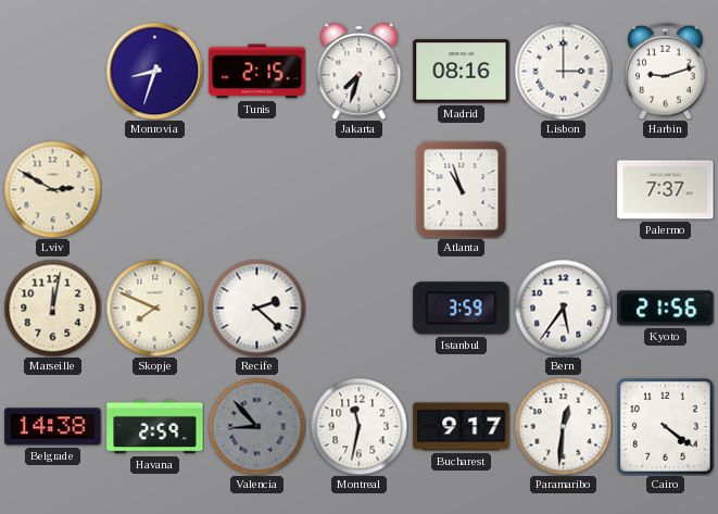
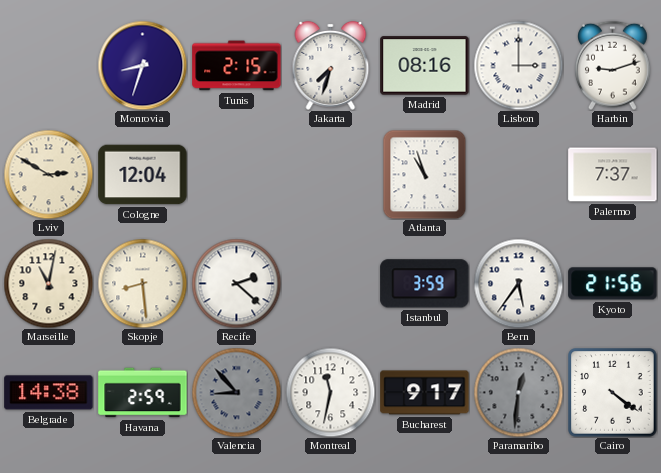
Cologne: none -> 12:04
Marseille: 12:02 -> 11:02
Skopje: 7:49 -> 8:29
Paramaribo dial: white -> grey
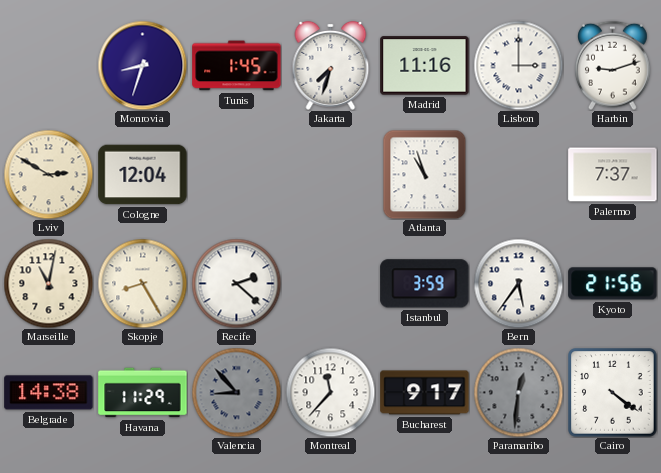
Tunis: 2:15 -> 1:45
Madrid: 08:16 -> 11:16
Skopje: 8:29 -> 8:25
Havana: 2:59 -> 11:29
Montreal: 11:32 -> 11:37
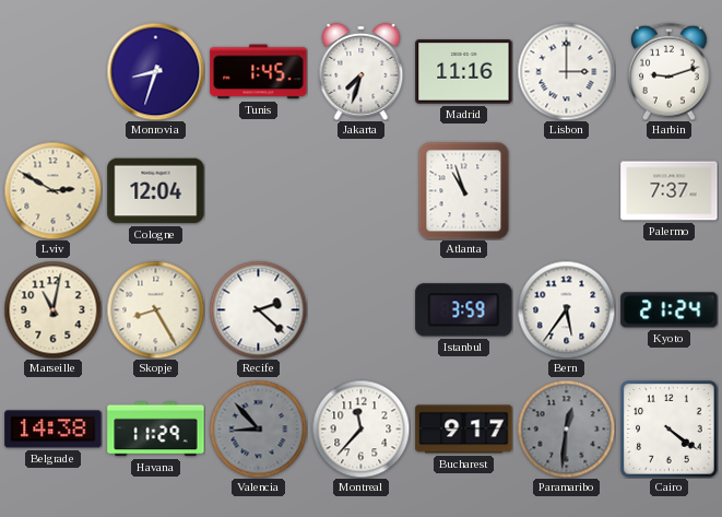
Kyoto: 21:56 -> 21:24
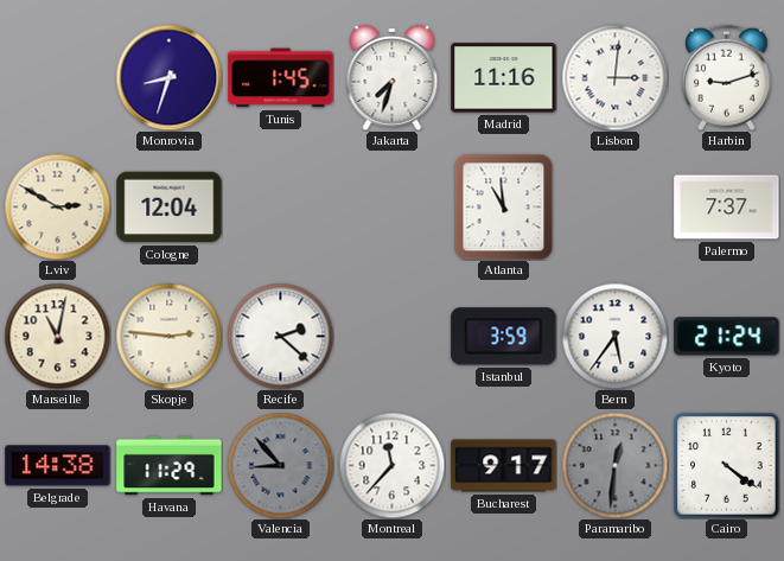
Lisbon: 3:00 -> 3:01
Atlanta: 10:57 -> 10:59
Skopje: 8:25 -> 2:46
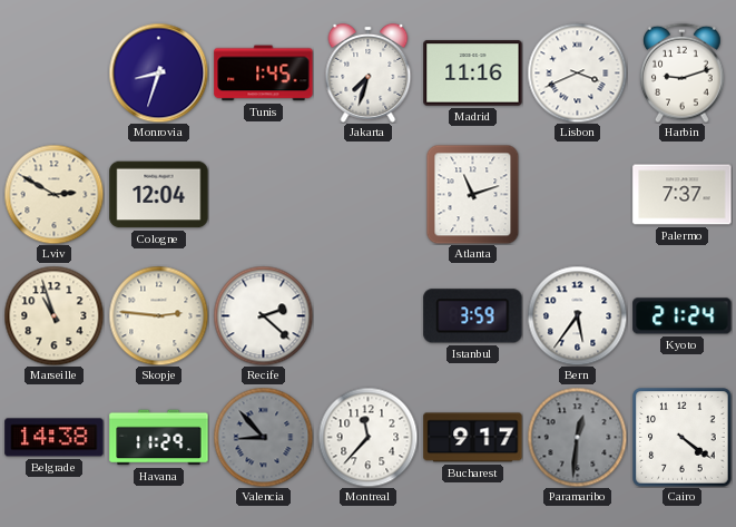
Lisbon: 3:01 -> 3:41
Atlanta: 10:59 -> 11:12
Marseille: 11:02 -> 10:57
